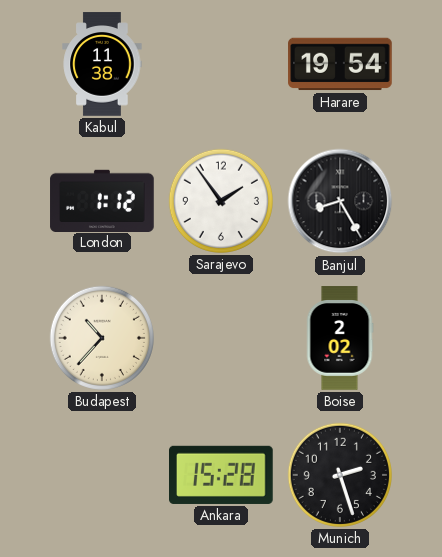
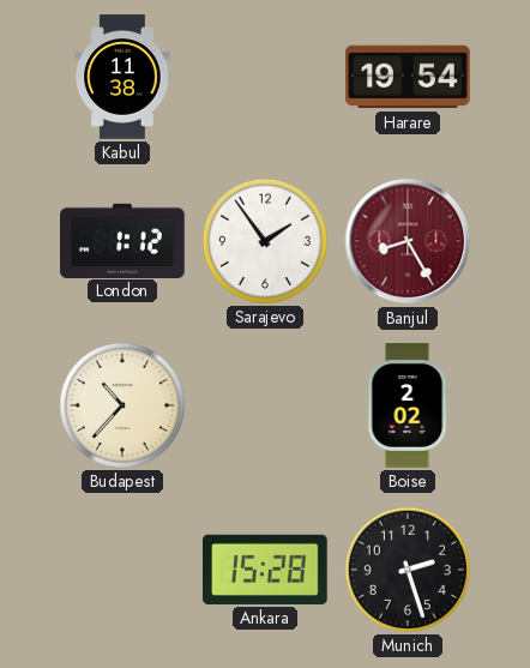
Banjul dial: black -> burgundy
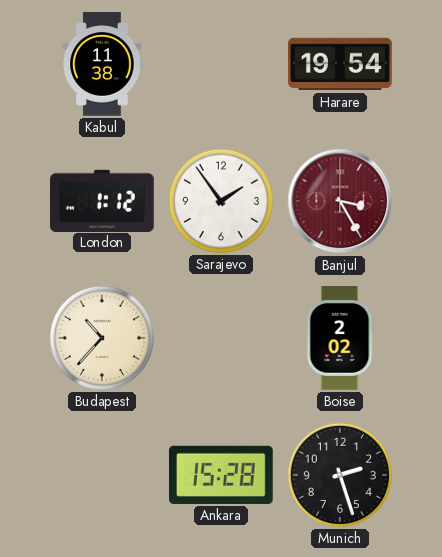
Banjul: 8:25 -> 3:25
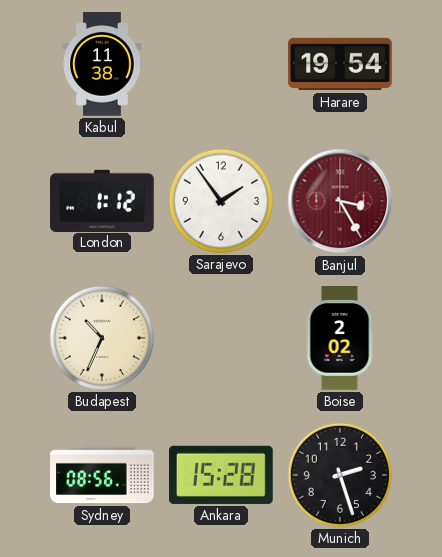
Budapest: 10:37 -> 10:34
Sydney: none -> 08:56
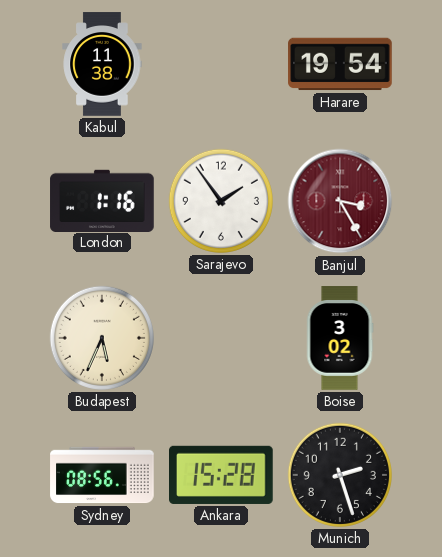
London: 1:12 -> 1:16
Budapest: 10:34 -> 5:34
Boise: 2:02 -> 3:02
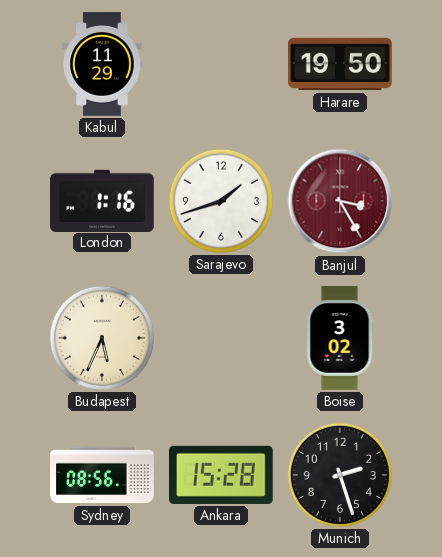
Kabul: 11:38 -> 11:29
Harare: 19:54 -> 19:50
Sarajevo: 1:54 -> 1:42
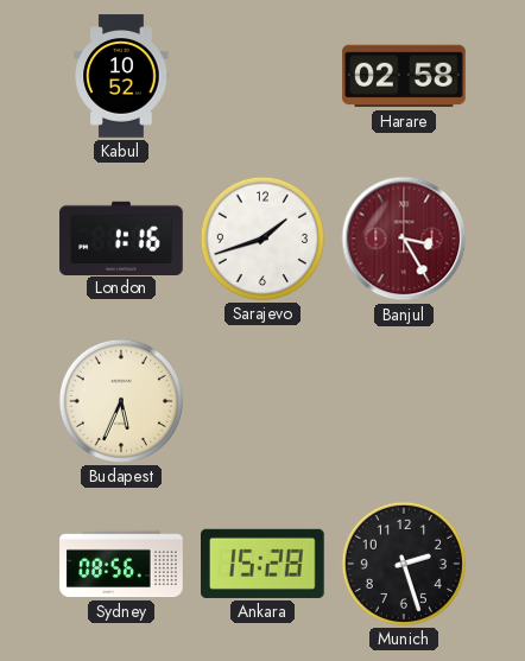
Kabul: 11:29 -> 10:52
Harare: 19:50 -> 02:58
Boise: 3:02 -> none
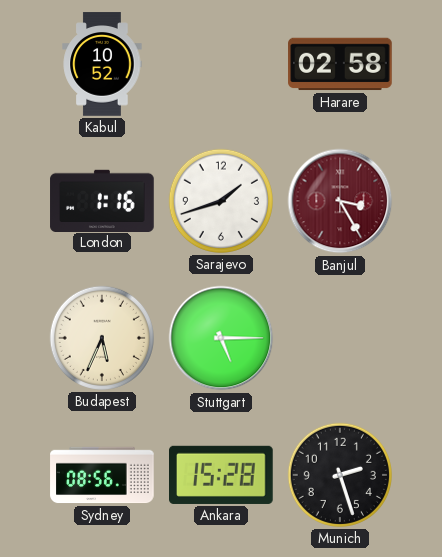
Stuttgart: none -> 5:15
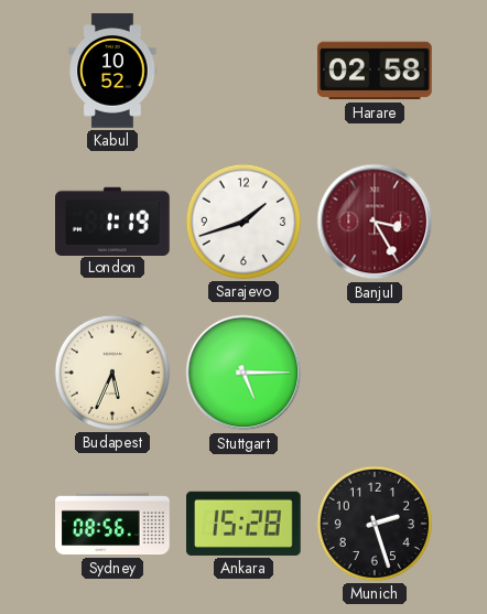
London: 1:16 -> 1:19
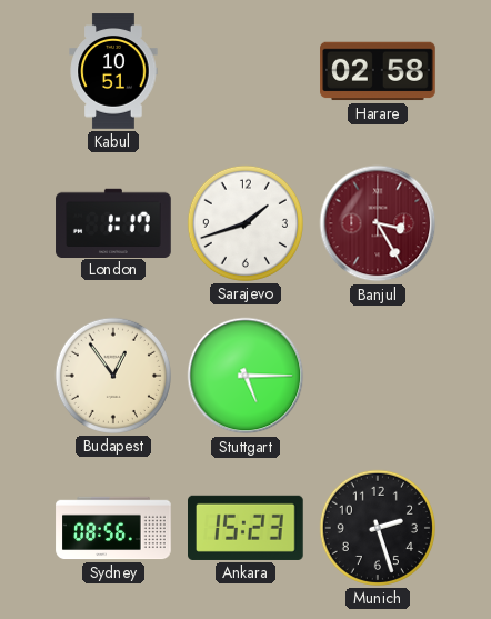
Kabul: 10:52 -> 10:51
London: 1:19 -> 1:17
Budapest: 5:34 -> 12:54
Ankara: 15:28 -> 15:23
